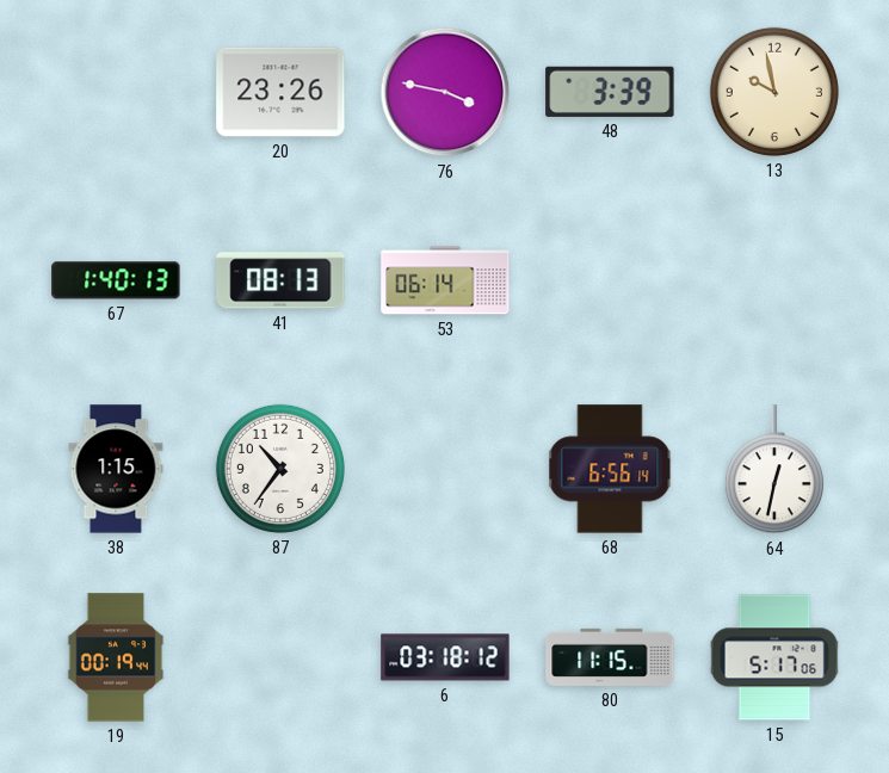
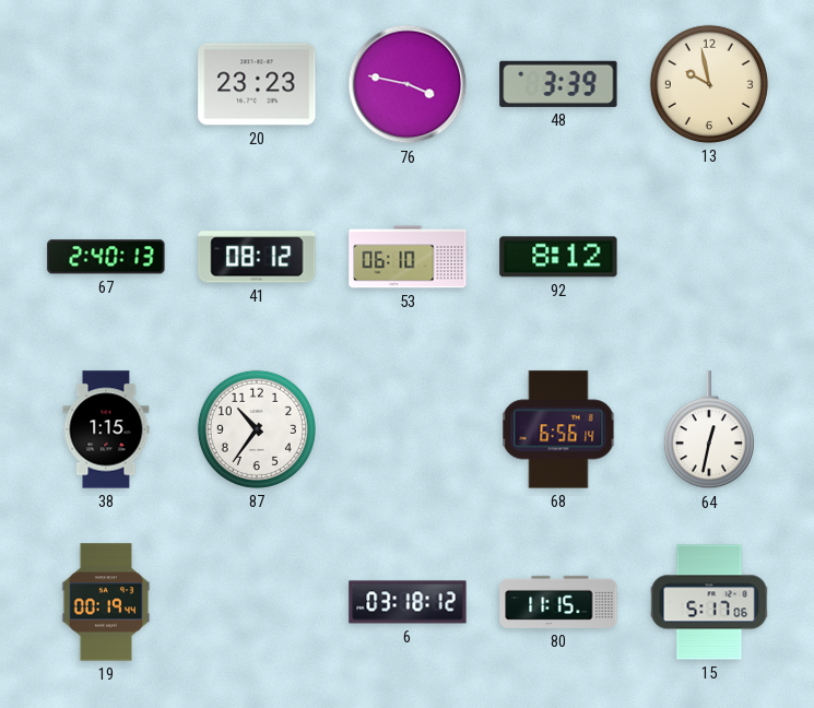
20: 23:26 -> 23:23
67: 1:40 -> 2:40
41: 08:13 -> 08:12
53: 06:14 -> 06:10
92: none -> 8:12
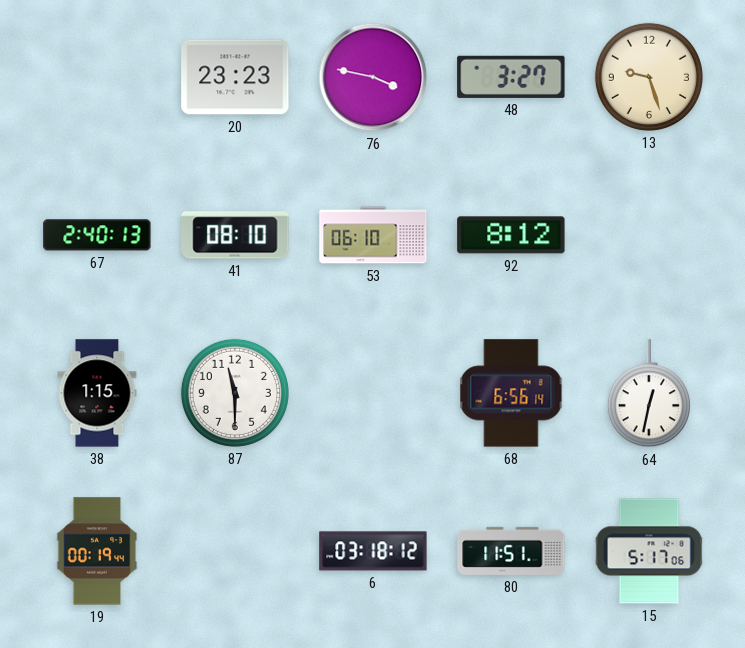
48: 3:39 -> 3:27
13: 9:58 -> 9:27
41: 08:12 -> 08:10
87: 10:36 -> 11:30
80: 11:15 -> 11:51
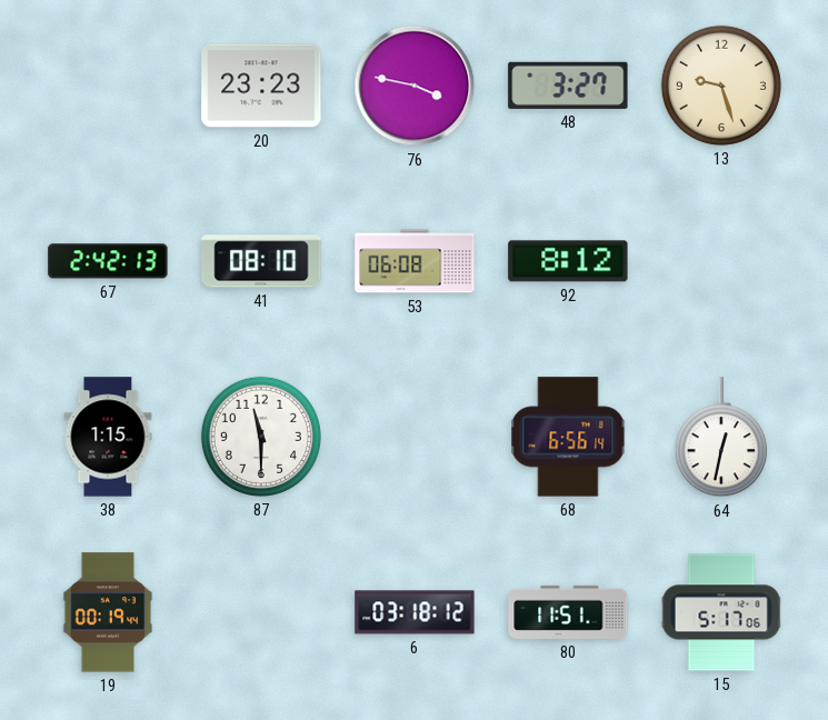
67: 2:40 -> 2:42
53: 06:10 -> 06:08
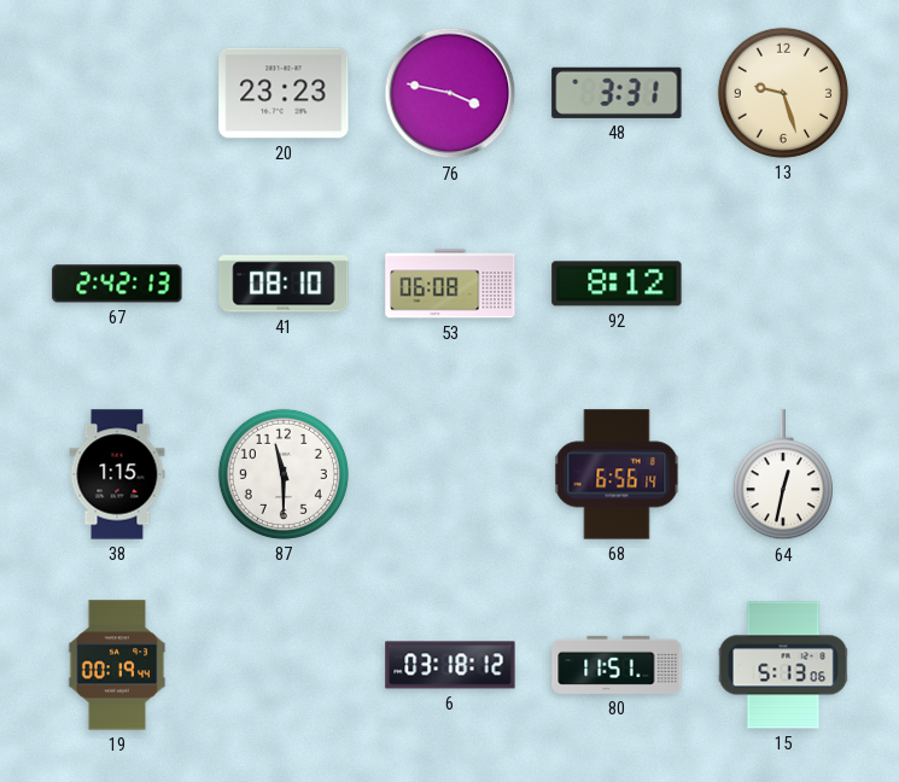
48: 3:27 -> 3:31
15: 5:17 -> 5:13
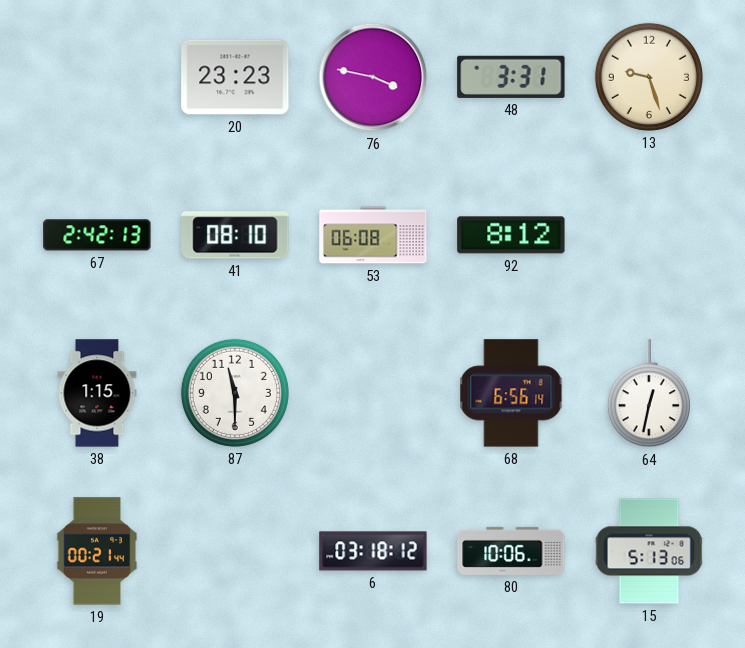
19: 00:19 -> 00:21
80: 11:51 -> 10:06
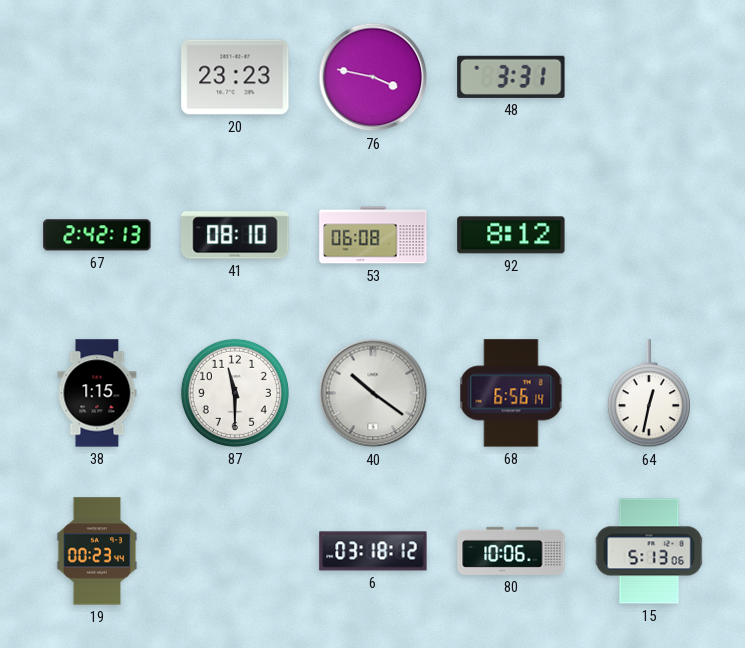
13: 9:27 -> none
40: none -> 10:21
19: 00:21 -> 00:23
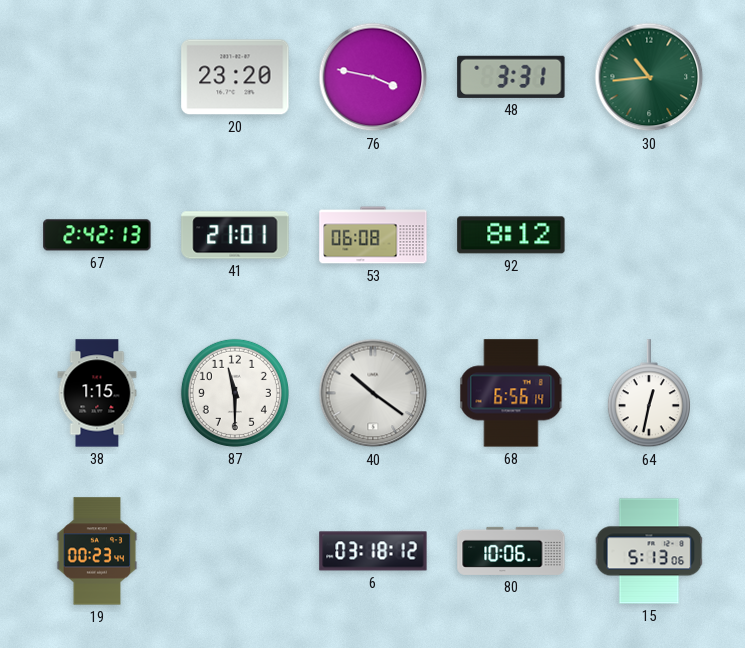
20: 23:23 -> 23:20
30: none -> 10:44
41: 08:10 -> 21:01
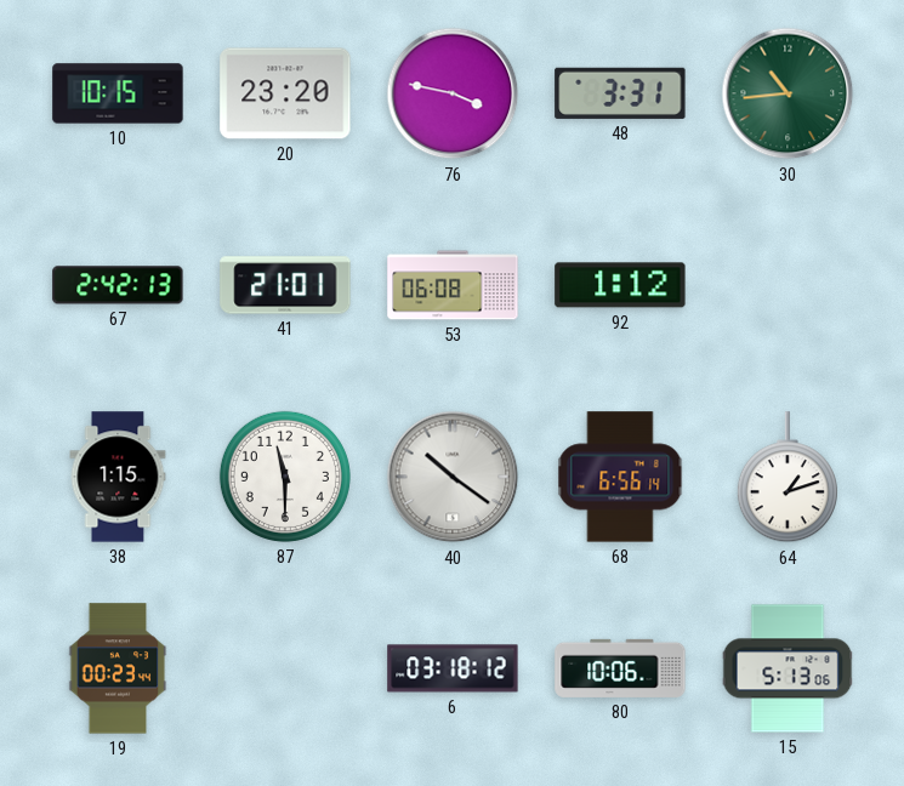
10: none -> 10:15
92: 8:12 -> 1:12
64: 12:32 -> 1:12
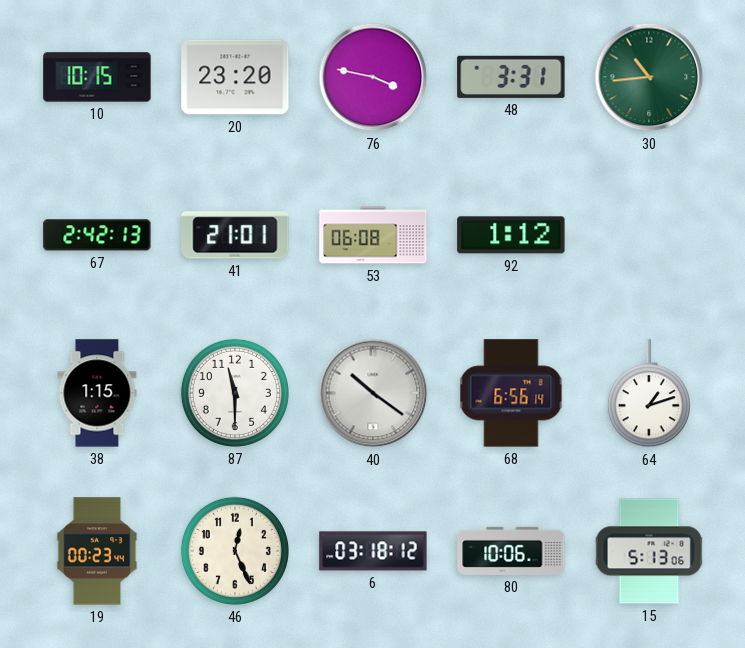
46: none -> 12:26
